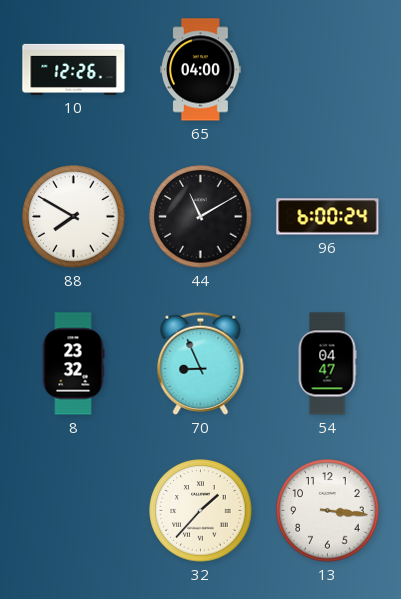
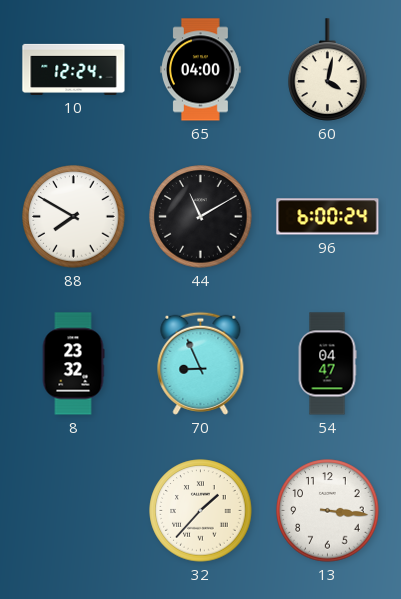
10: 12:26 -> 12:24
60: none -> 4:02
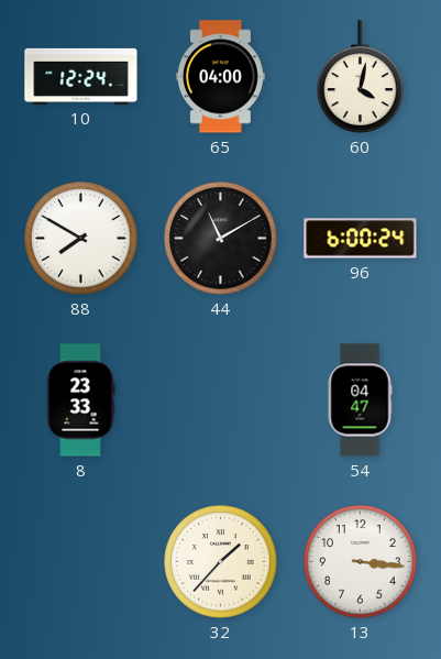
8: 23:32 -> 23:33
70: 8:56 -> none
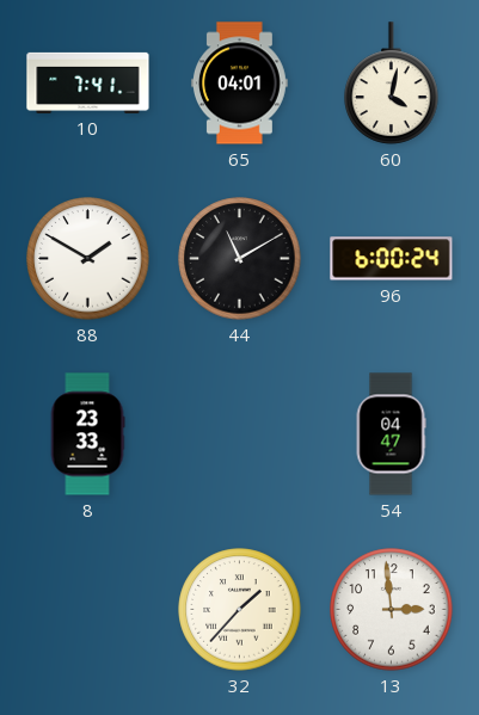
10: 12:24 -> 7:41
65: 04:00 -> 04:01
88: 7:50 -> 1:50
13: 3:16 -> 2:59
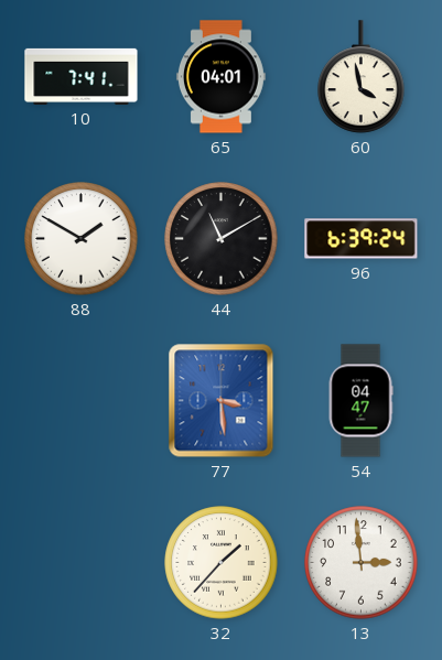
60: 4:02 -> 3:58
96: 6:00 -> 6:39
8: 23:33 -> none
77: none -> 3:29
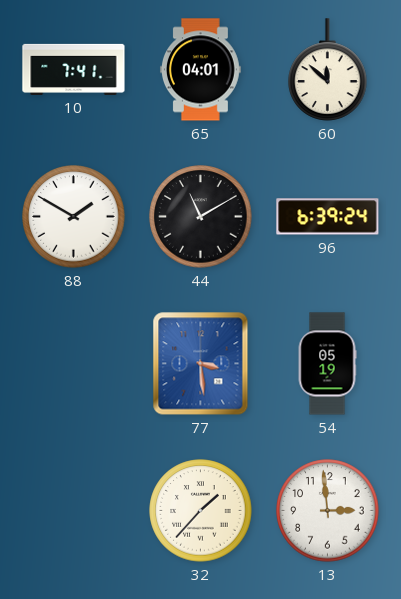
60: 3:58 -> 11:52
54: 04:47 -> 05:19
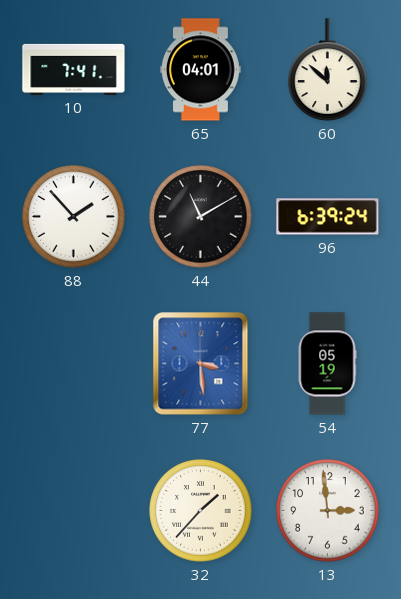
88: 1:50 -> 1:53
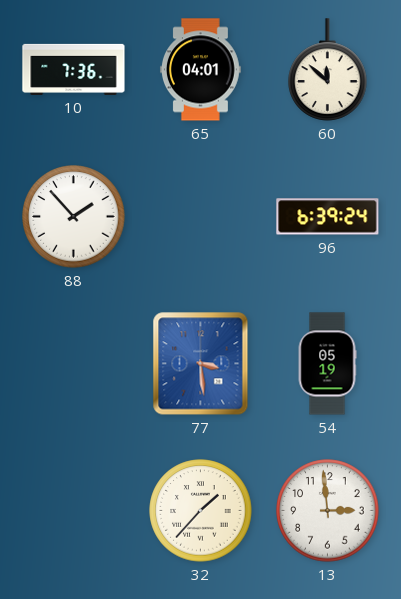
10: 7:41 -> 7:36
44: 11:10 -> none
